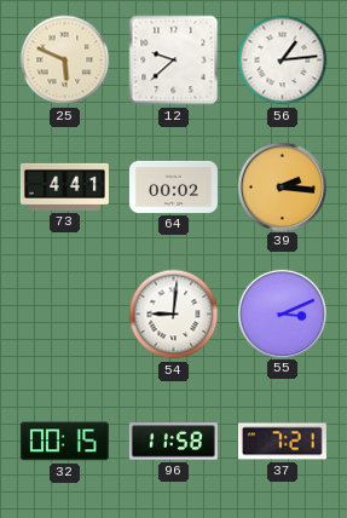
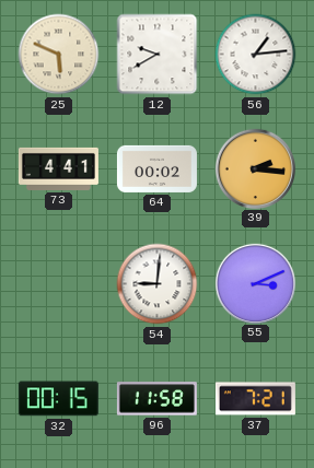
12: 9:38 -> 9:40
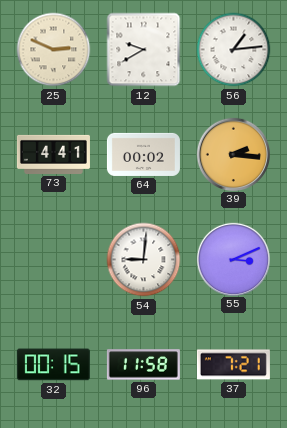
25: 5:49 -> 2:49
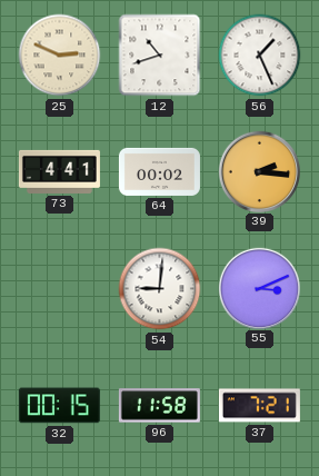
12: 9:40 -> 10:42
56: 1:14 -> 1:26
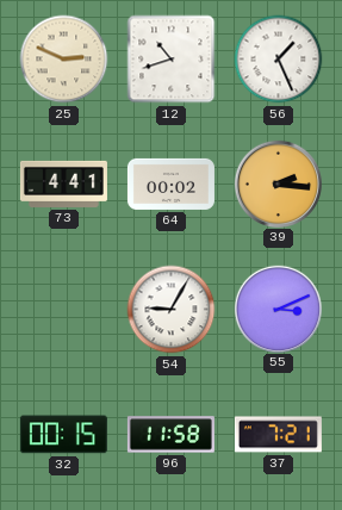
54: 9:01 -> 9:05
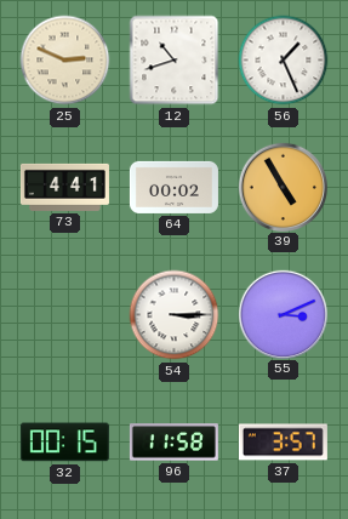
39: 2:16 -> 4:55
54: 9:05 -> 3:15
37: 7:21 -> 3:57
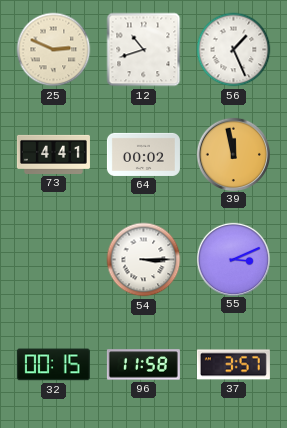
39: 4:55 -> 11:58
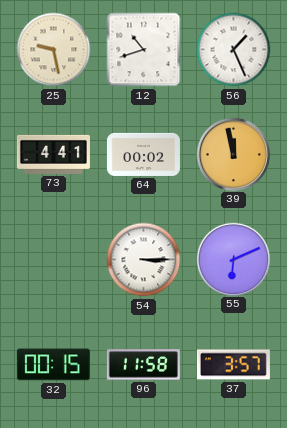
25: 2:49 -> 9:28
55: 3:11 -> 6:11
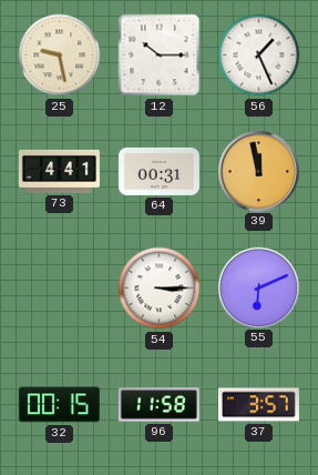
12: 10:42 -> 10:15
64: 00:02 -> 00:31
